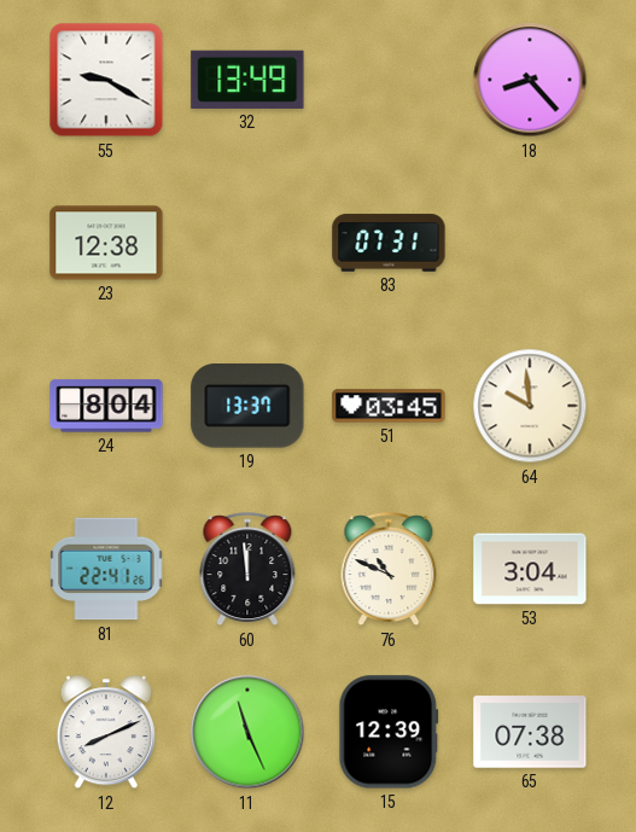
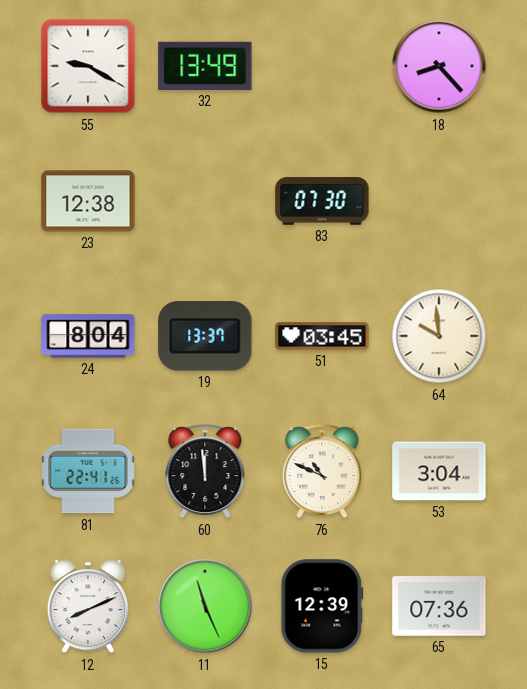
83: 07:31 -> 07:30
65: 07:38 -> 07:36
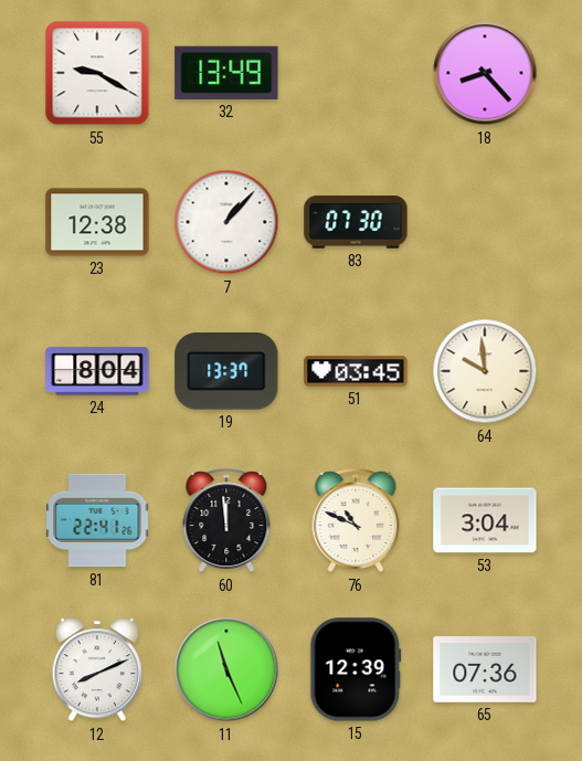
7: none -> 1:07
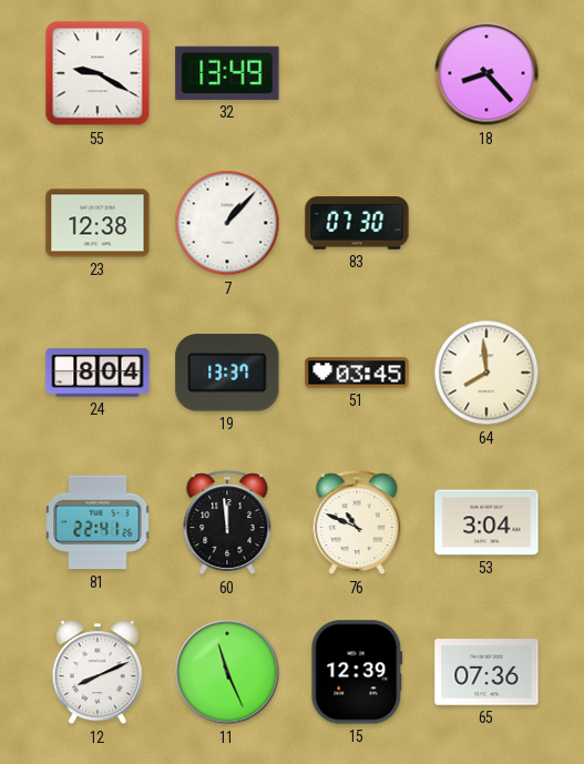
64: 9:59 -> 7:59
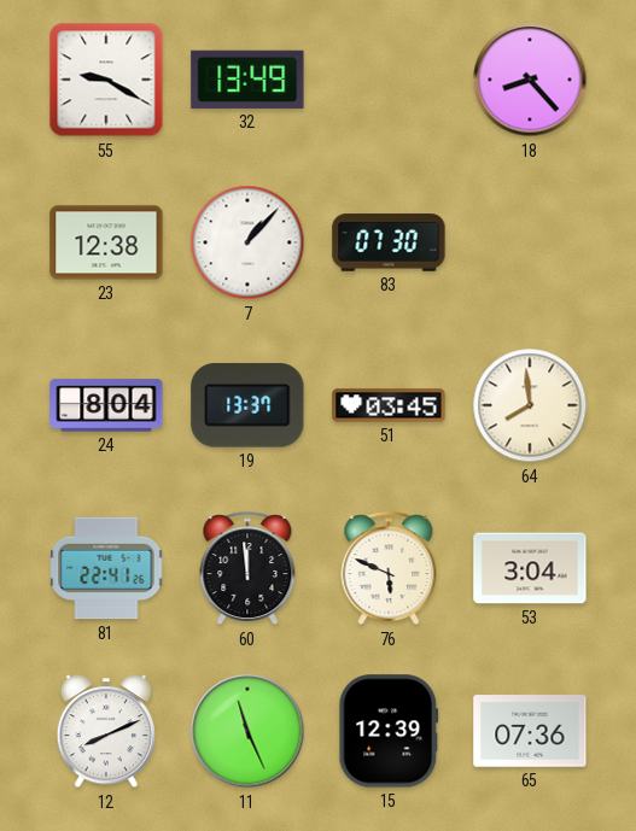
76: 10:49 -> 5:49
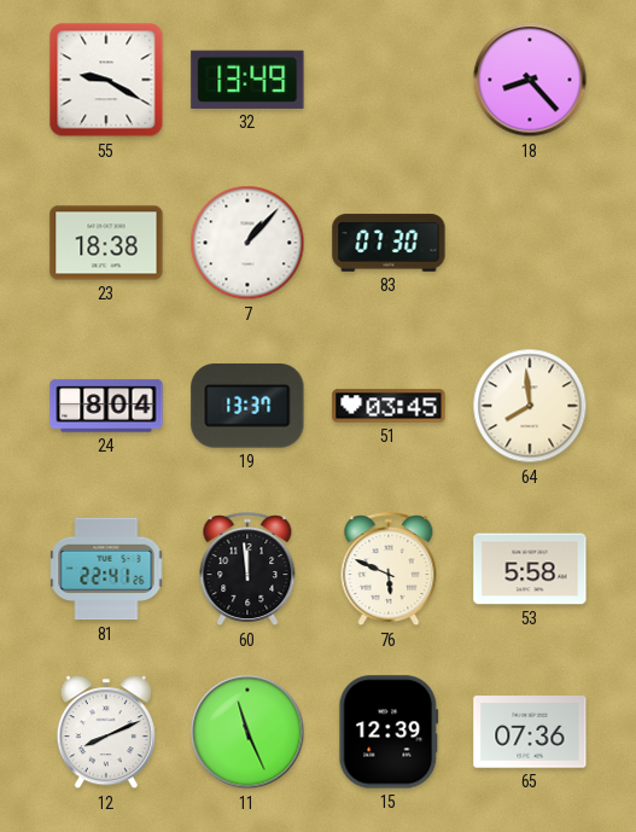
23: 12:38 -> 18:38
53: 3:04 -> 5:58
